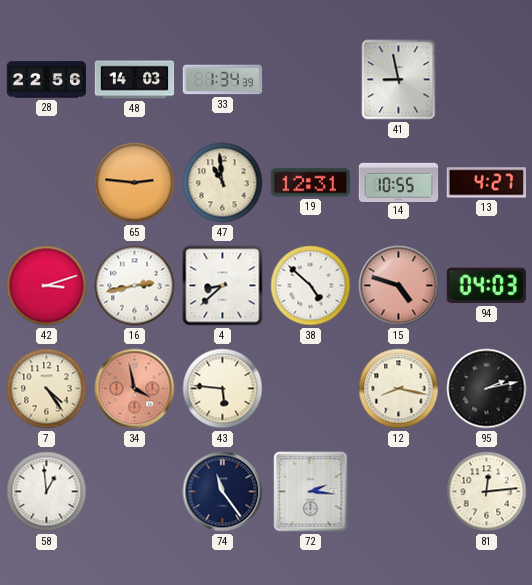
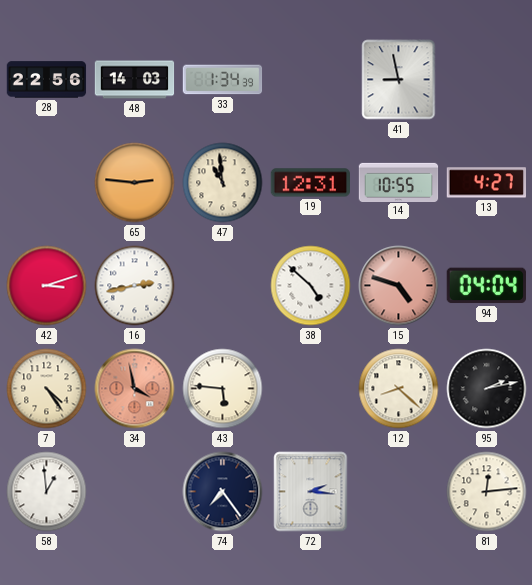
4: 8:38 -> none
94: 04:03 -> 04:04
12: 8:17 -> 8:22
74: 11:24 -> 7:24
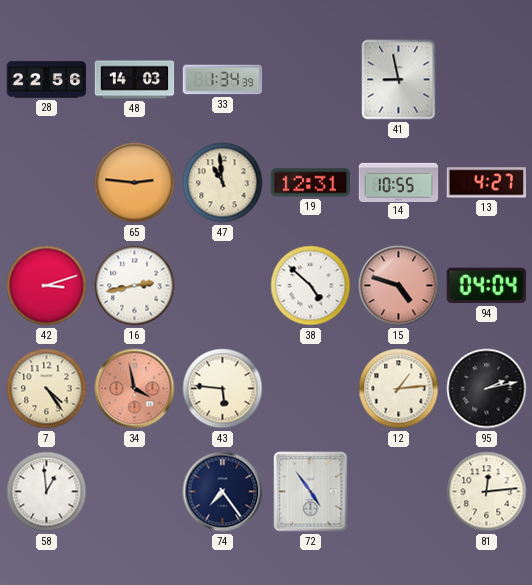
12: 8:22 -> 1:14
72: 2:16 -> 4:54
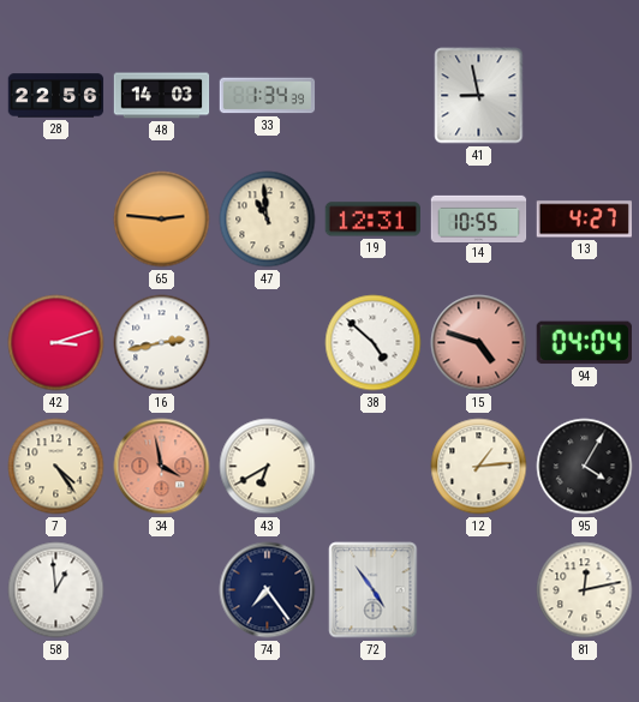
43: 5:46 -> 6:40
95: 2:13 -> 4:05
81: 12:14 -> 12:13
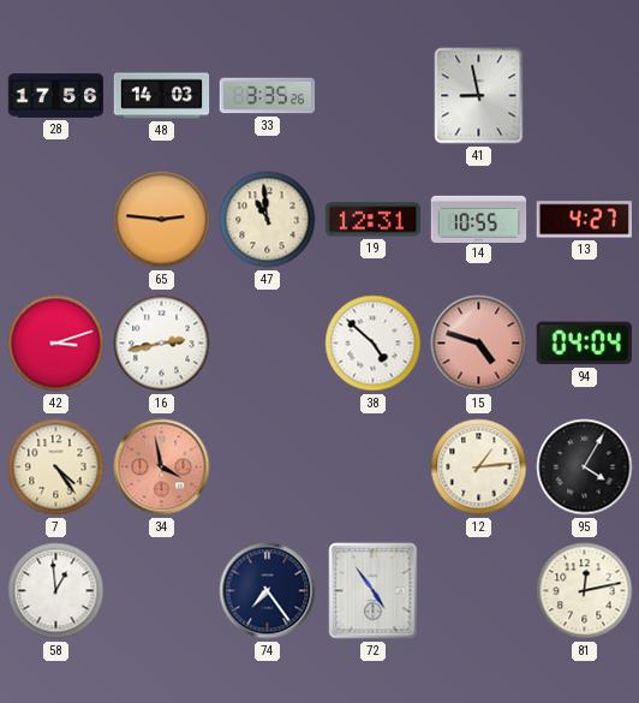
28: 22:56 -> 17:56
33: 1:34 -> 3:35
43: 6:40 -> none
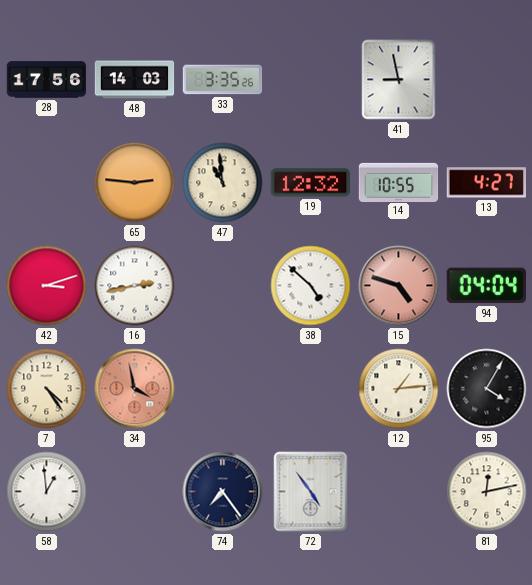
19: 12:31 -> 12:32
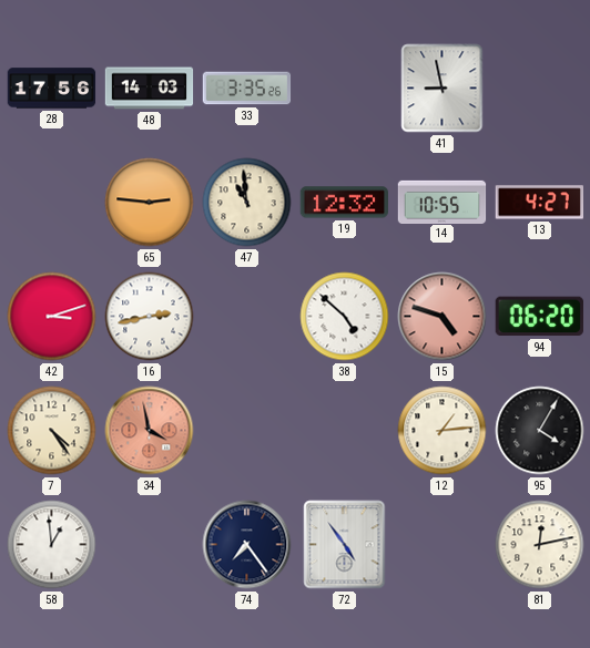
94: 04:04 -> 06:20
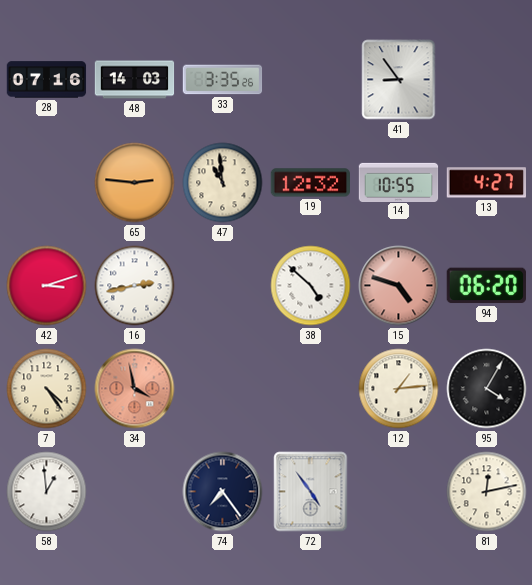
28: 17:56 -> 07:16
41: 8:58 -> 8:54
